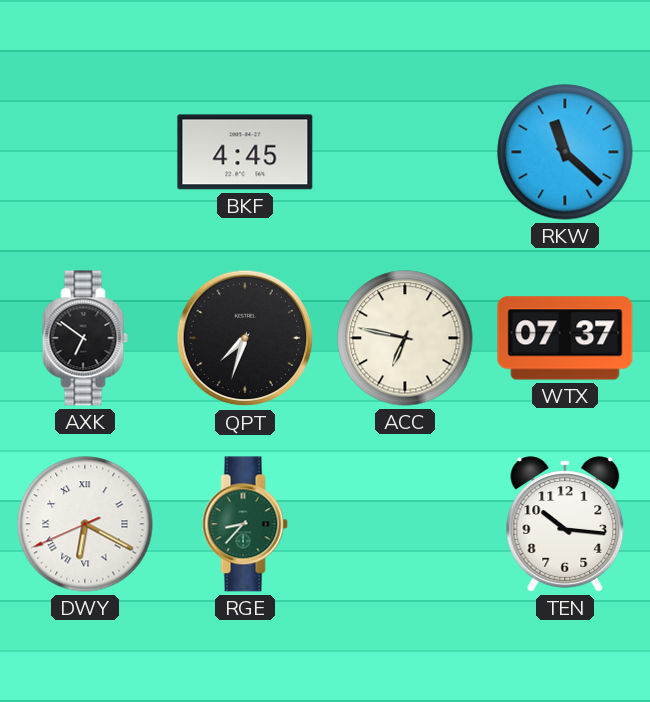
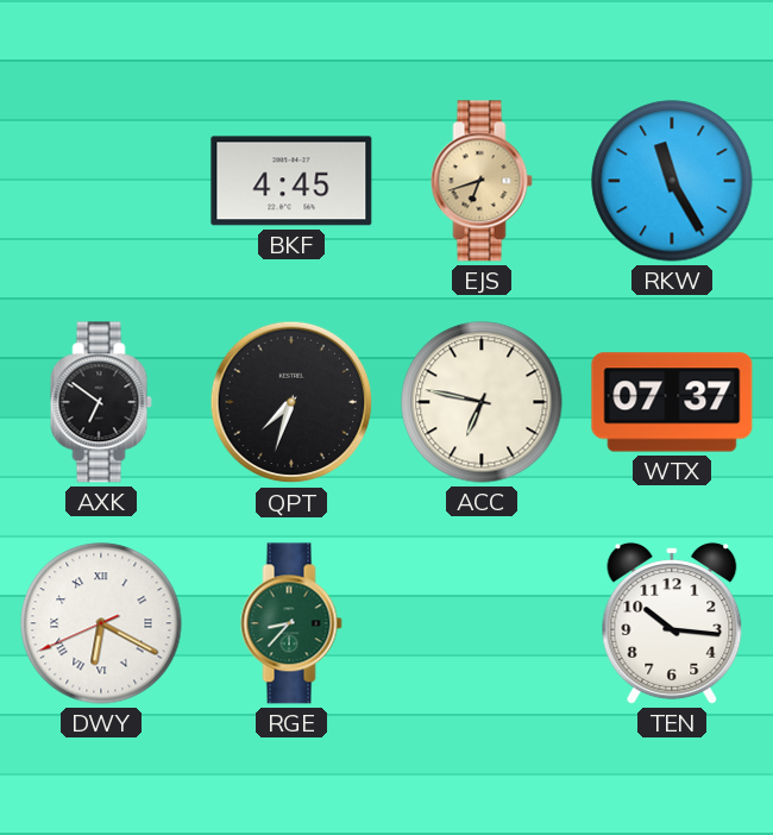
EJS: none -> 6:42
RKW: 11:22 -> 11:25
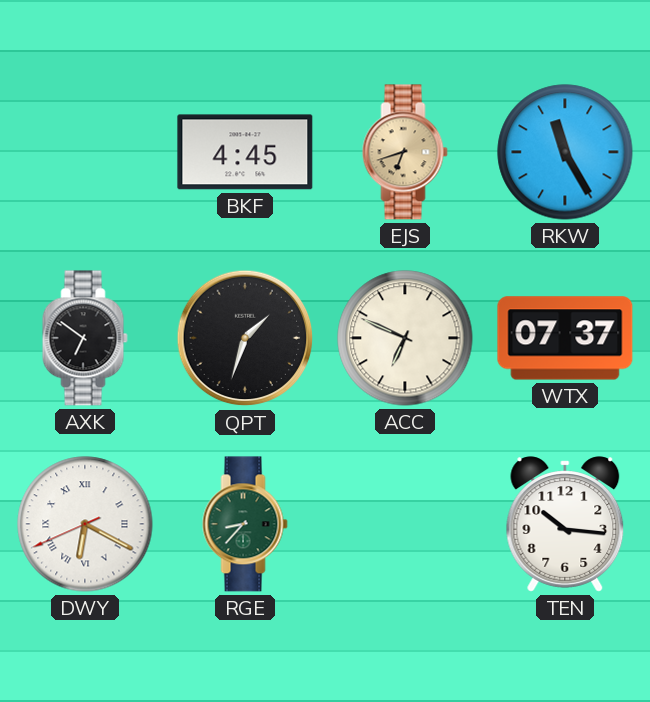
QPT: 7:33 -> 1:33
ACC: 6:47 -> 6:49
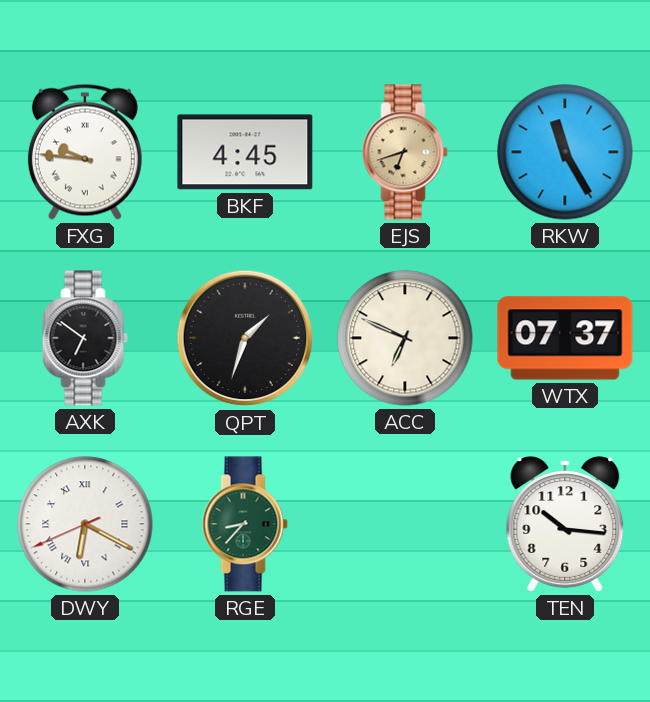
FXG: none -> 9:46
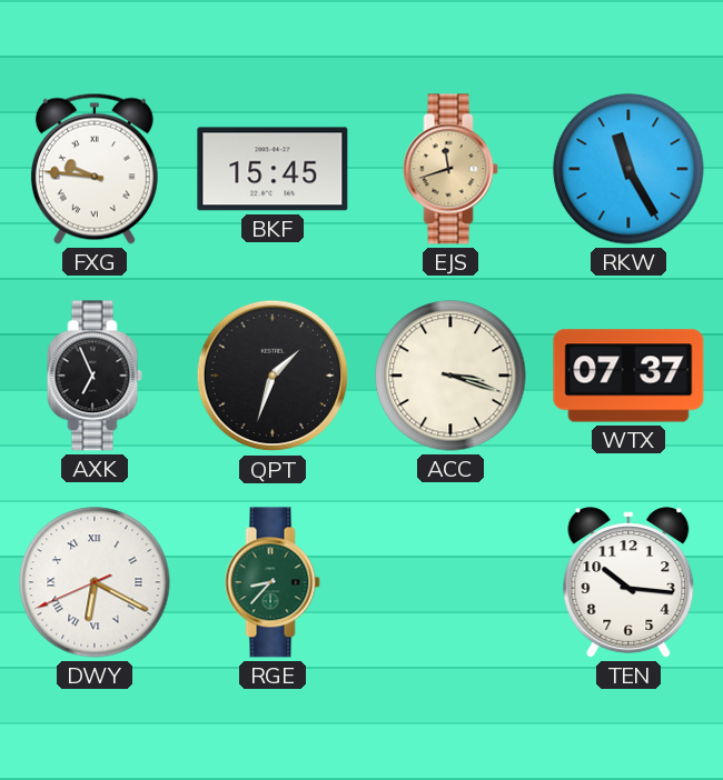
BKF: 4:45 -> 15:45
EJS: 6:42 -> 11:42
AXK: 6:51 -> 6:56
ACC: 6:49 -> 3:18
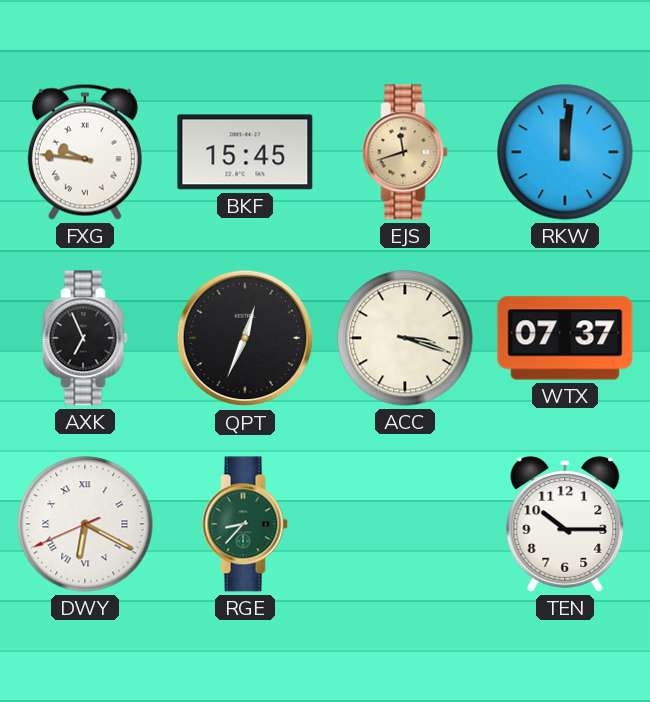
RKW: 11:25 -> 12:01
QPT: 1:33 -> 12:34
TEN: 10:16 -> 10:15
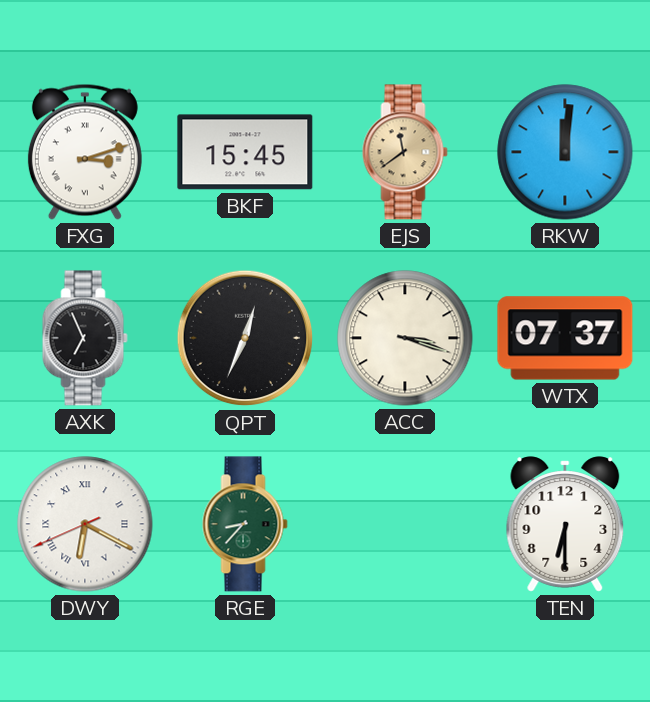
FXG: 9:46 -> 3:12
EJS: 11:42 -> 11:39
TEN: 10:15 -> 6:30
